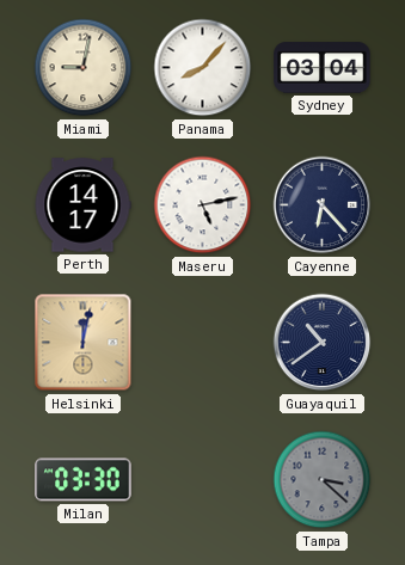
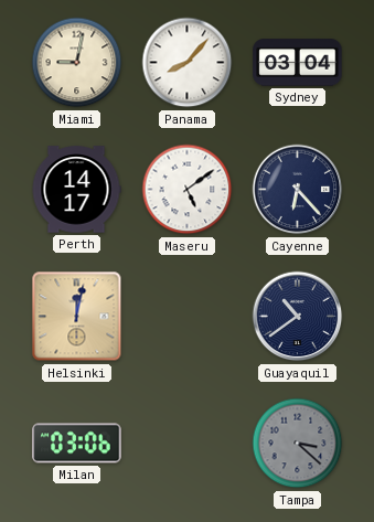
Maseru: 5:13 -> 5:09
Milan: 03:30 -> 03:06
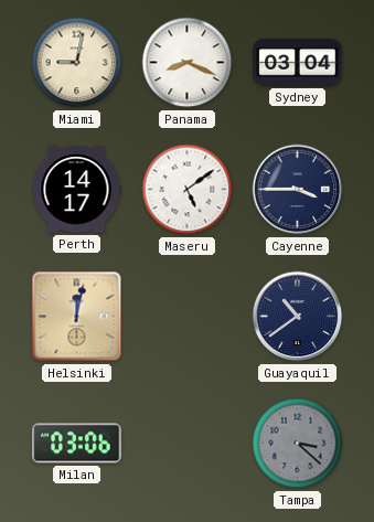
Panama: 8:07 -> 8:19
Cayenne: 6:23 -> 3:45
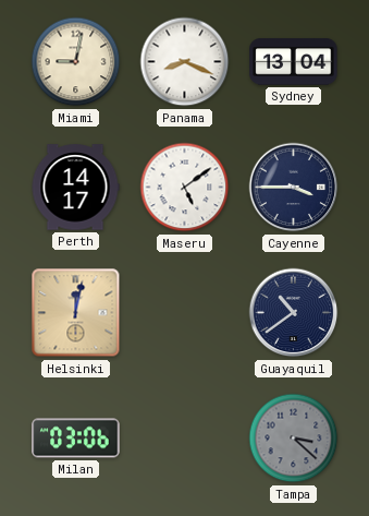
Sydney: 03:04 -> 13:04
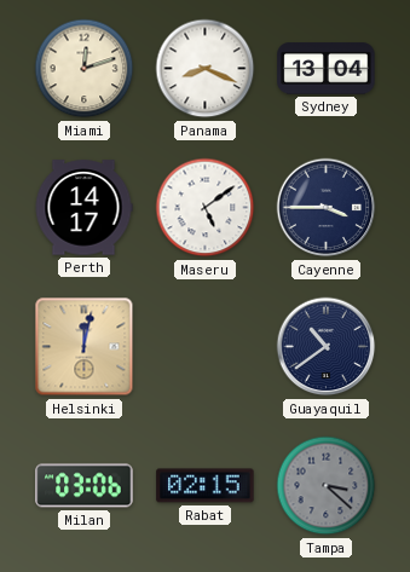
Miami: 9:02 -> 12:12
Rabat: none -> 02:15
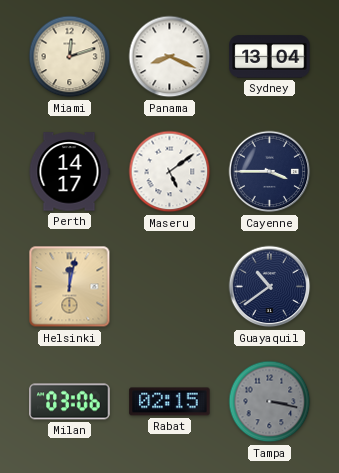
Tampa: 3:22 -> 3:17
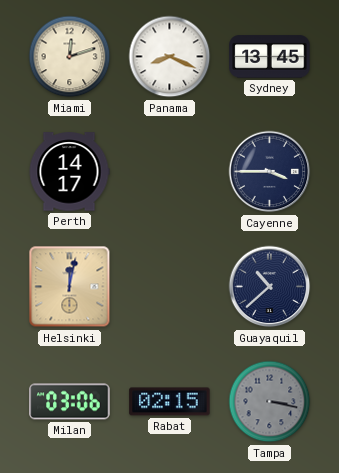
Sydney: 13:04 -> 13:45
Maseru: 5:09 -> none
Guayaquil: 10:39 -> 10:38
